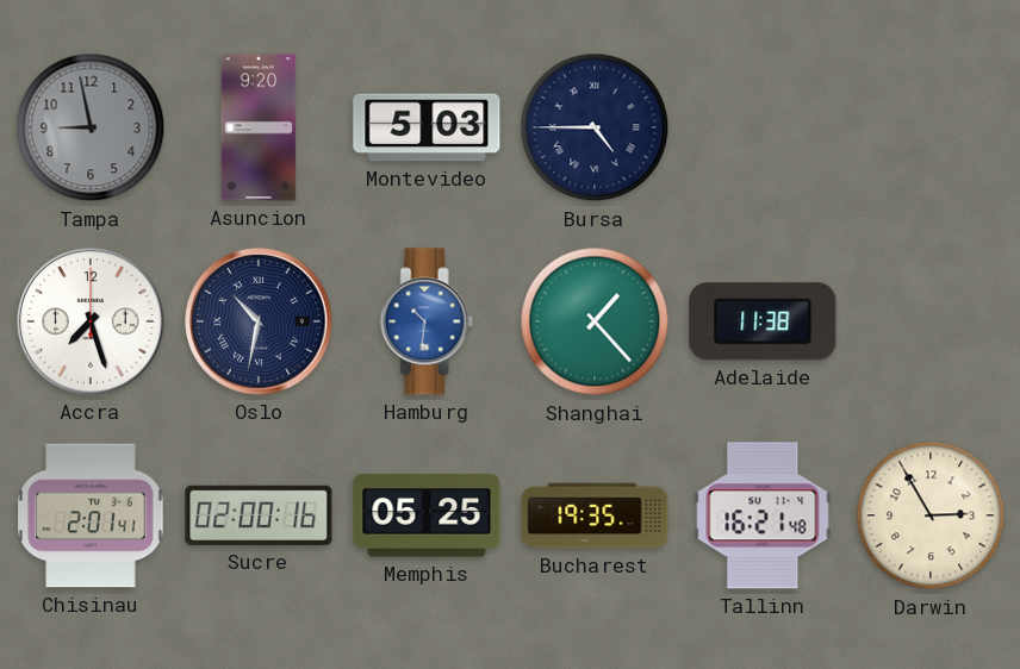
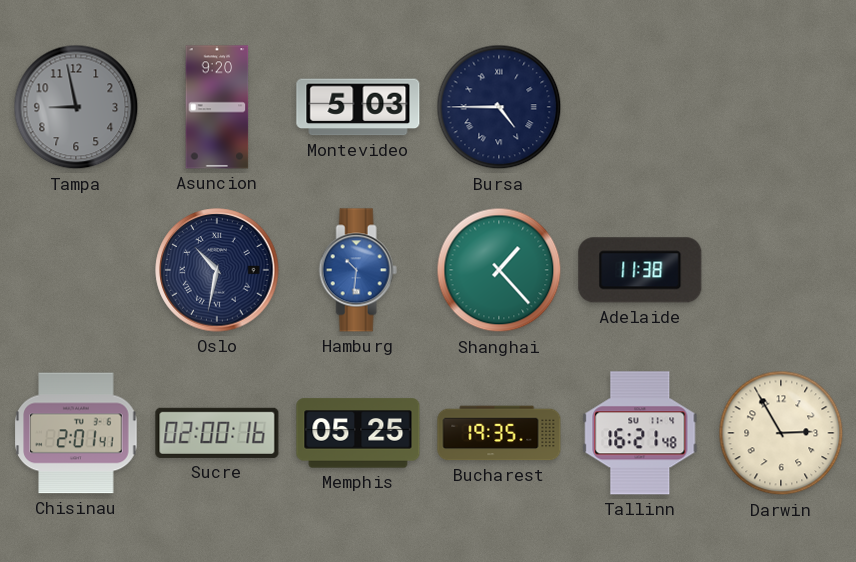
Accra: 7:27 -> none
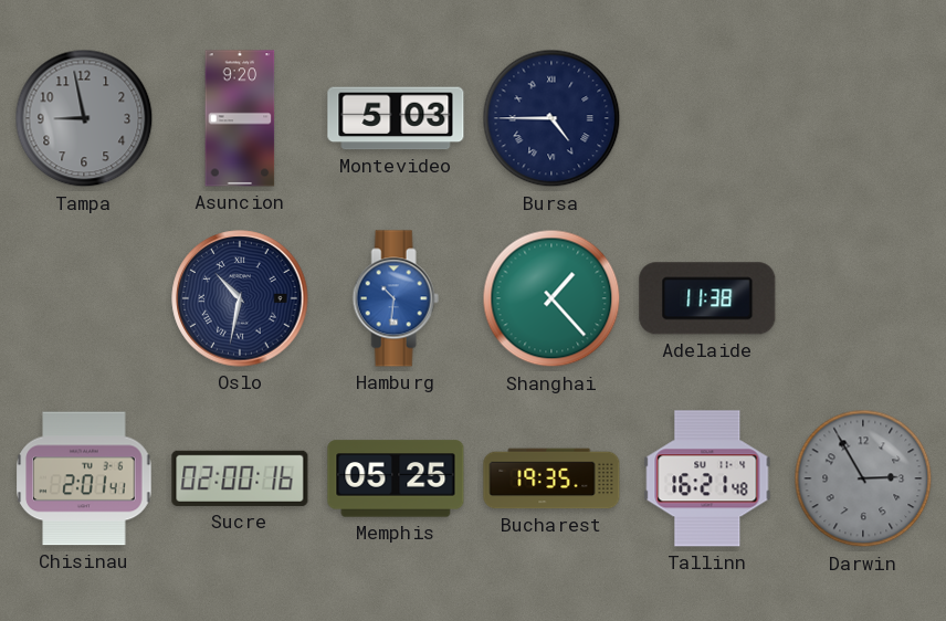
Darwin dial: cream -> grey
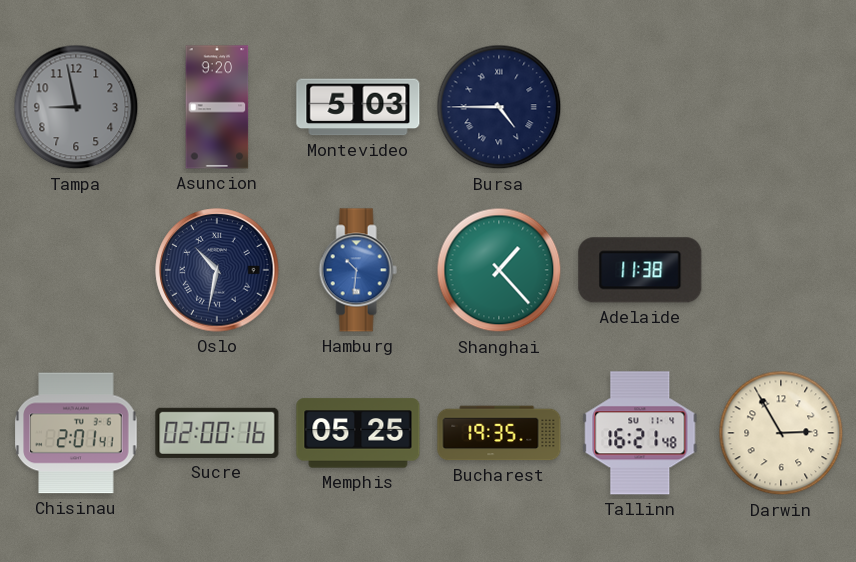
Darwin dial: grey -> cream
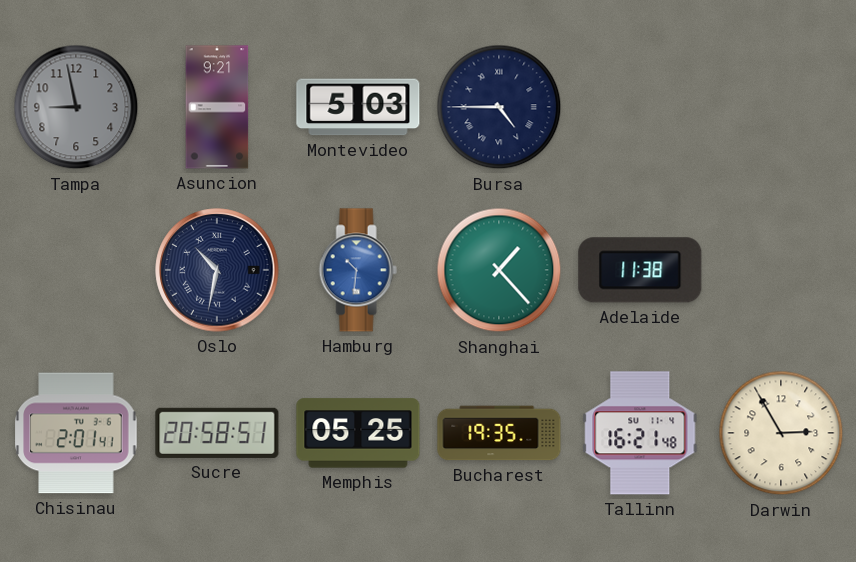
Asuncion: 9:20 -> 9:21
Sucre: 02:00 -> 20:58
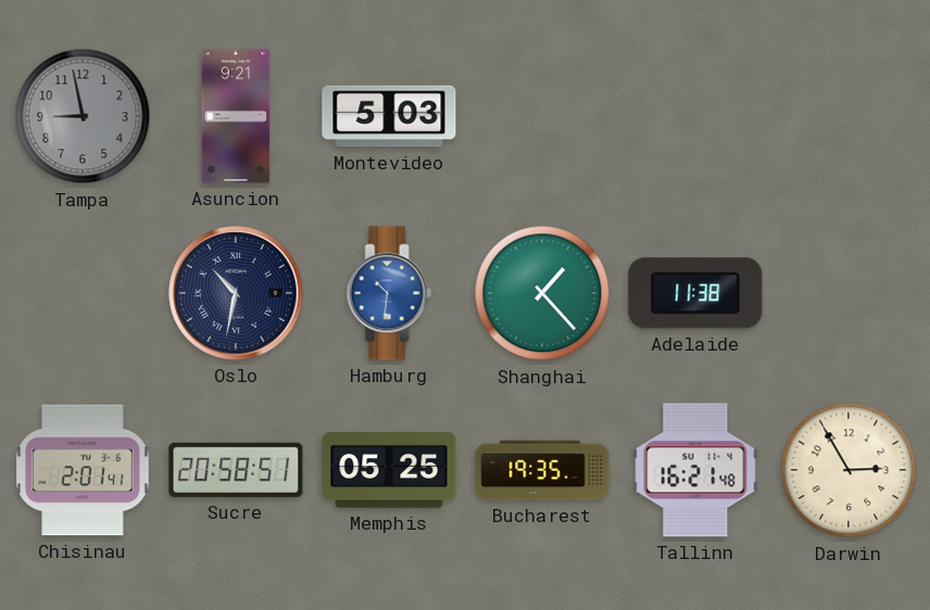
Bursa: 4:45 -> none
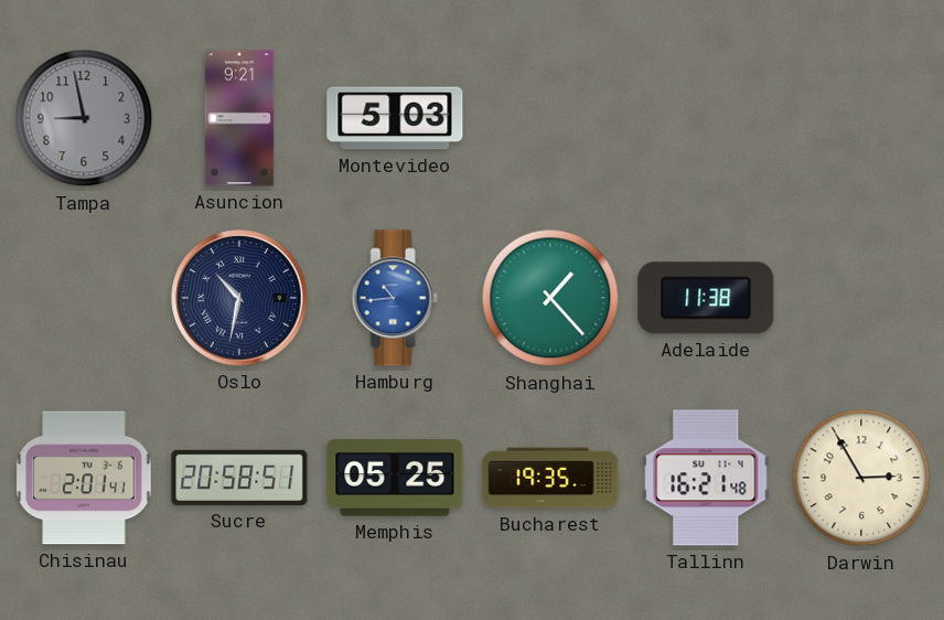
Hamburg: 10:31 -> 10:44
